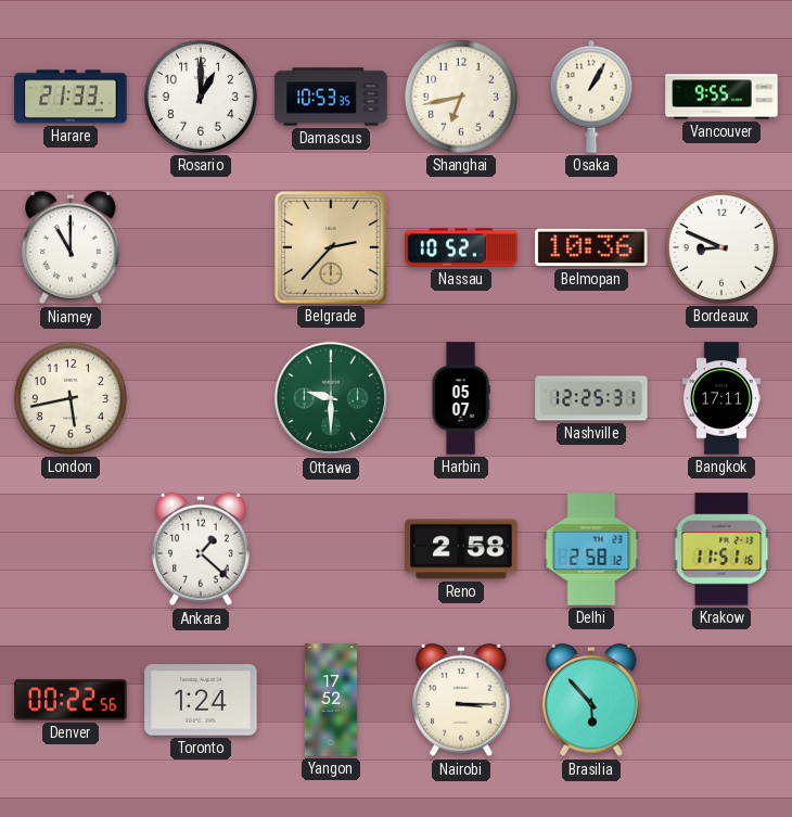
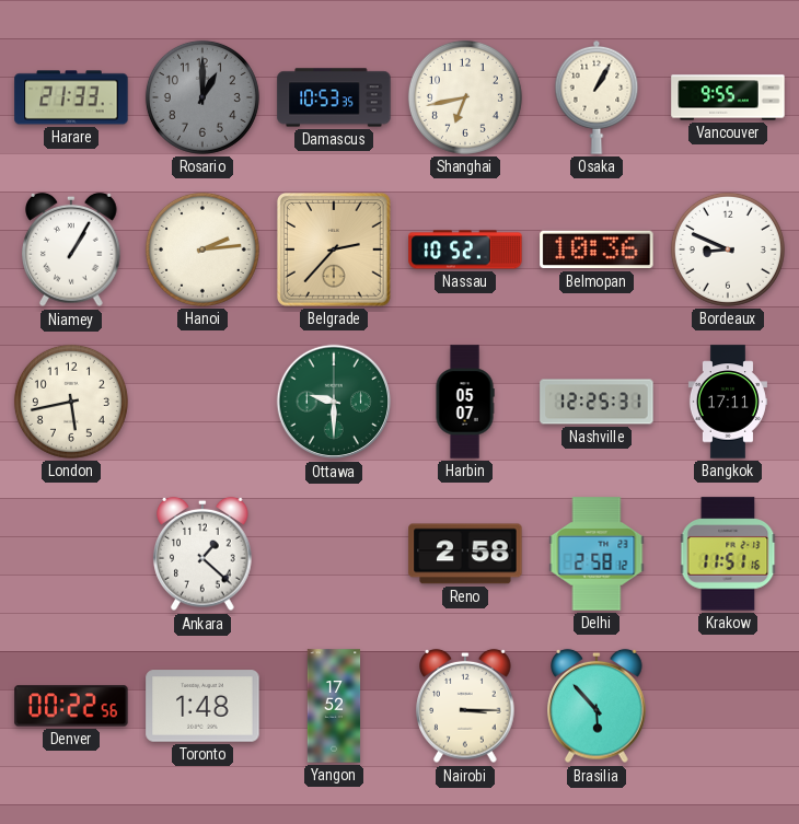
Rosario dial: white -> grey
Niamey: 11:00 -> 1:05
Hanoi: none -> 2:14
Toronto: 1:24 -> 1:48
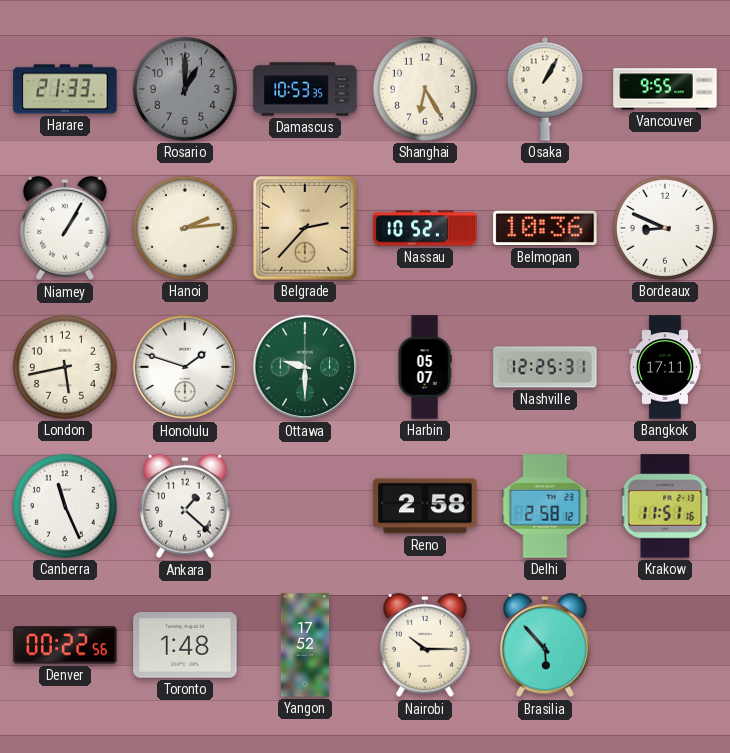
Shanghai: 6:43 -> 6:25
Honolulu: none -> 1:48
Canberra: none -> 11:26
Nairobi: 3:15 -> 10:15
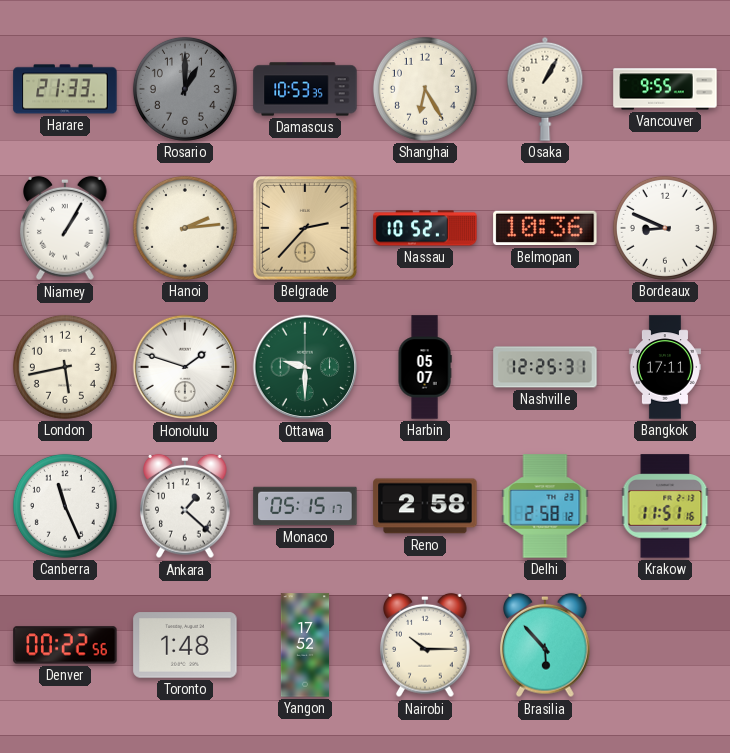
Monaco: none -> 05:15
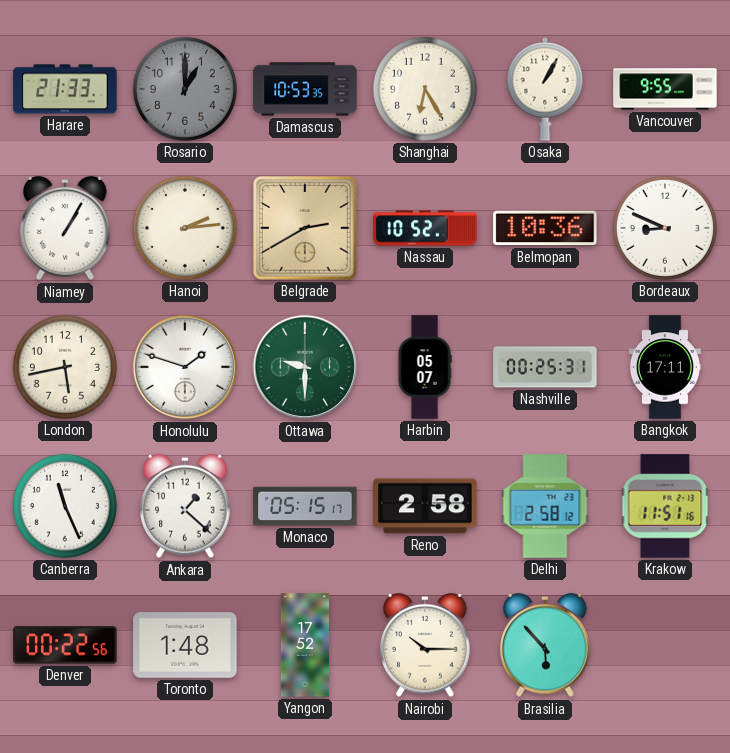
Belgrade: 2:37 -> 2:40
Nashville: 12:25 -> 00:25
